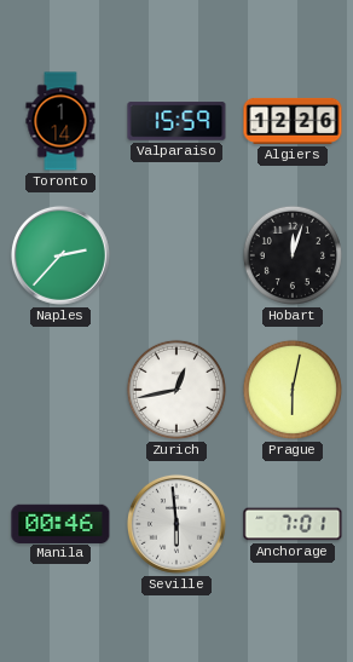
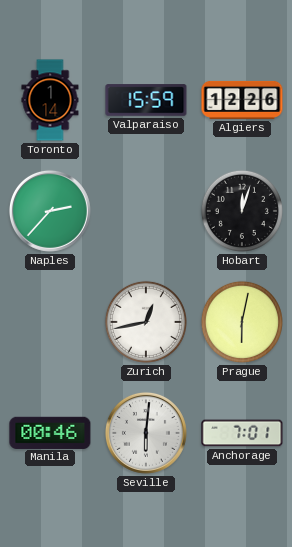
Seville: 5:59 -> 6:01
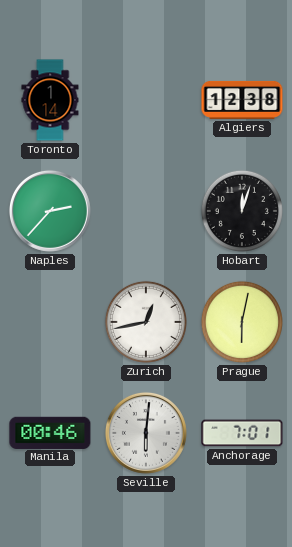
Valparaiso: 15:59 -> none
Algiers: 12:26 -> 12:38
